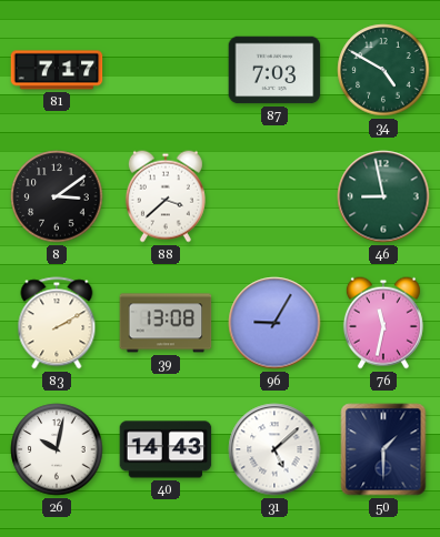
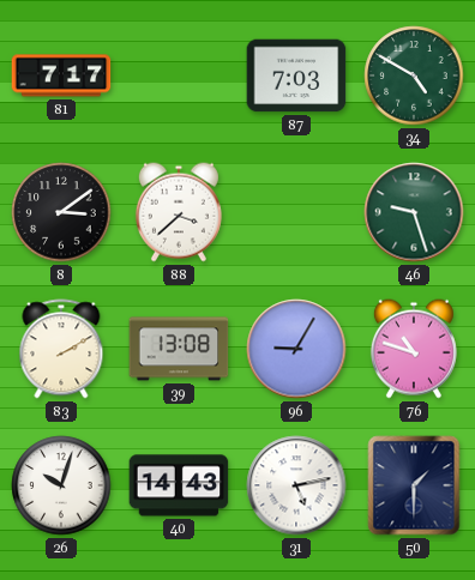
46: 8:58 -> 9:27
76: 11:32 -> 10:48
26: 10:02 -> 10:03
31: 5:08 -> 5:13
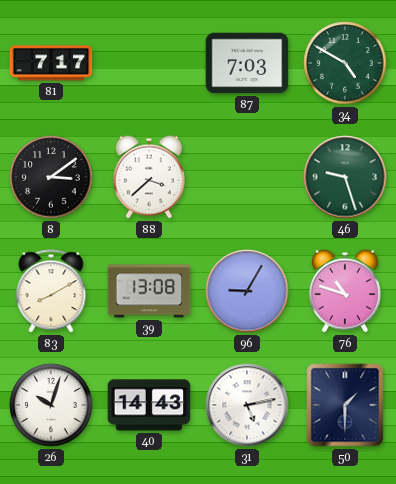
83: 2:10 -> 8:10
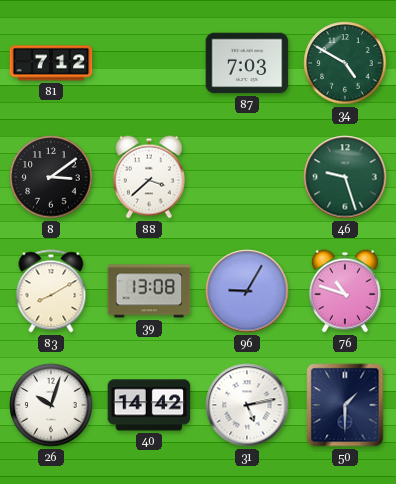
81: 7:17 -> 7:12
40: 14:43 -> 14:42
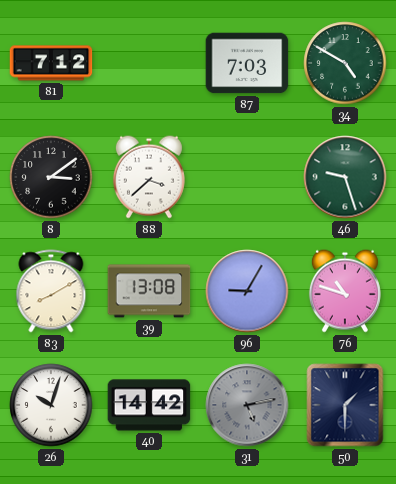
31 dial: white -> grey
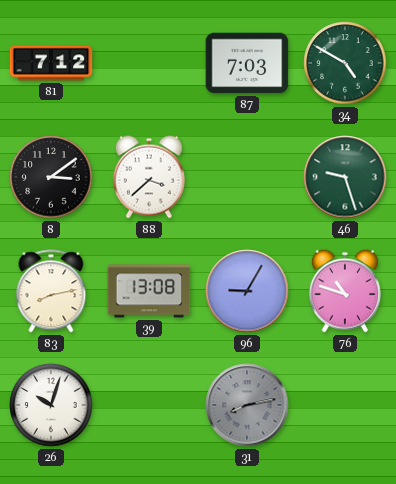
83: 8:10 -> 8:13
40: 14:42 -> none
31: 5:13 -> 8:13
50: 1:30 -> none
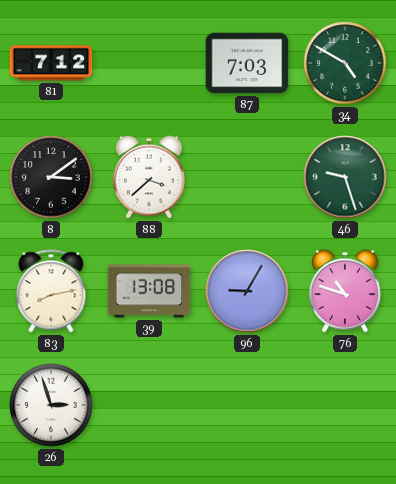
26: 10:03 -> 2:57
31: 8:13 -> none
